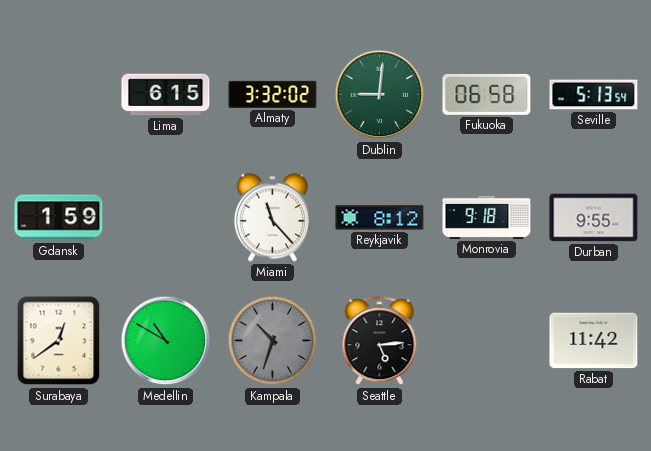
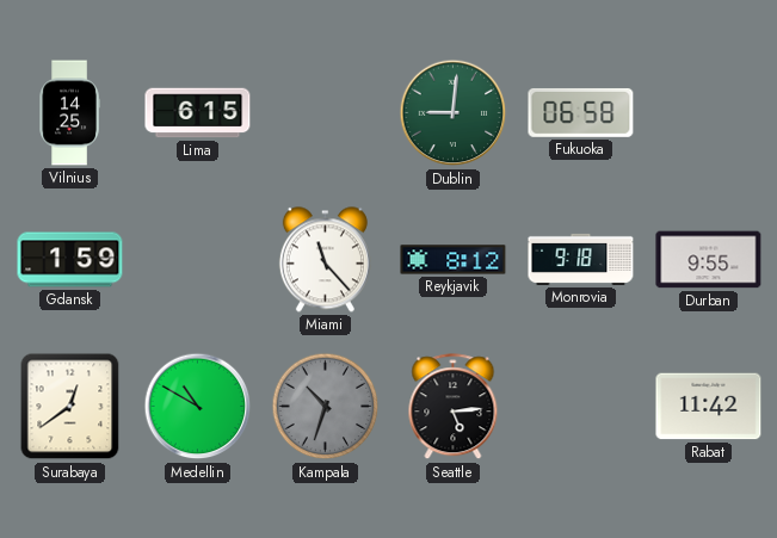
Vilnius: none -> 14:25
Almaty: 3:32 -> none
Seville: 5:13 -> none
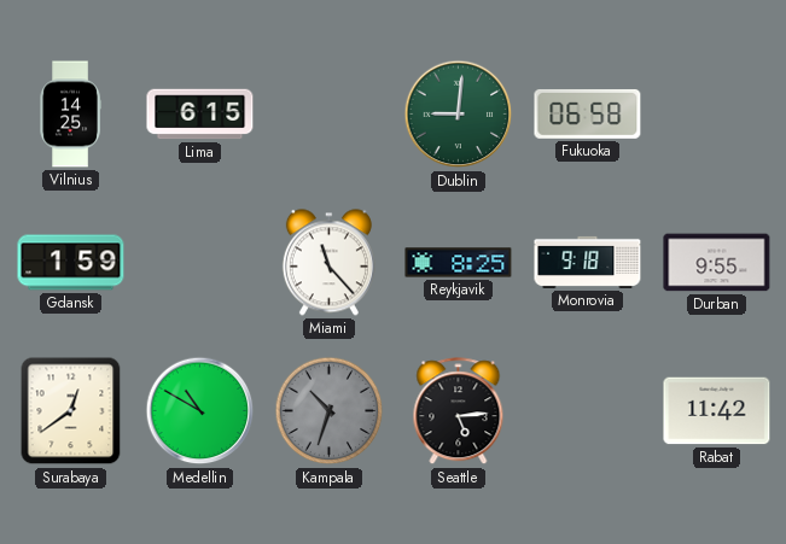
Reykjavik: 8:12 -> 8:25
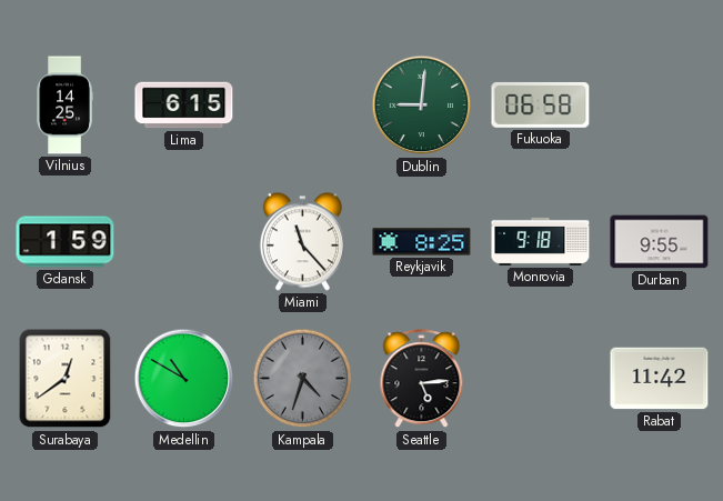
Kampala: 10:33 -> 4:33
